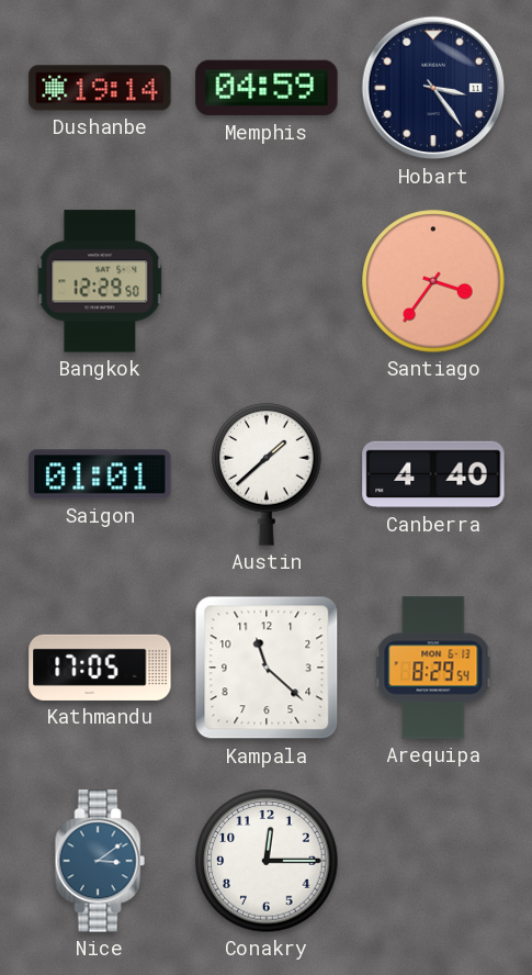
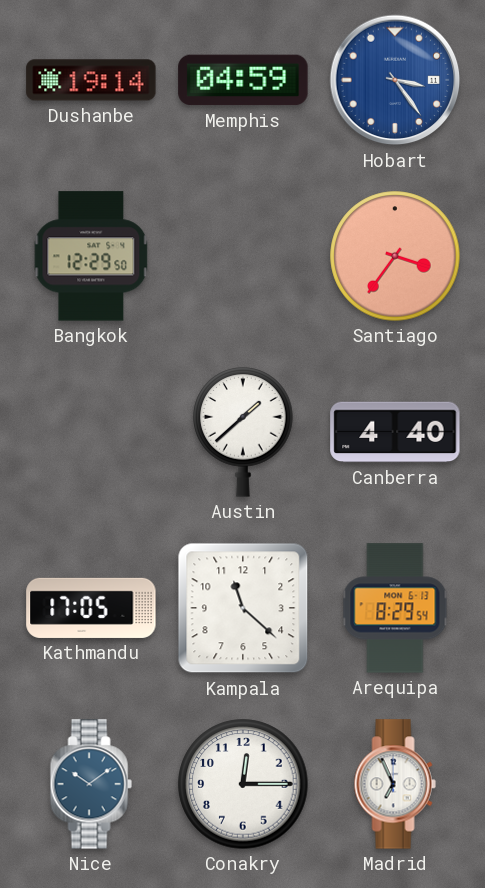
Hobart dial: navy -> blue
Saigon: 01:01 -> none
Nice: 3:09 -> 10:09
Madrid: none -> 6:56
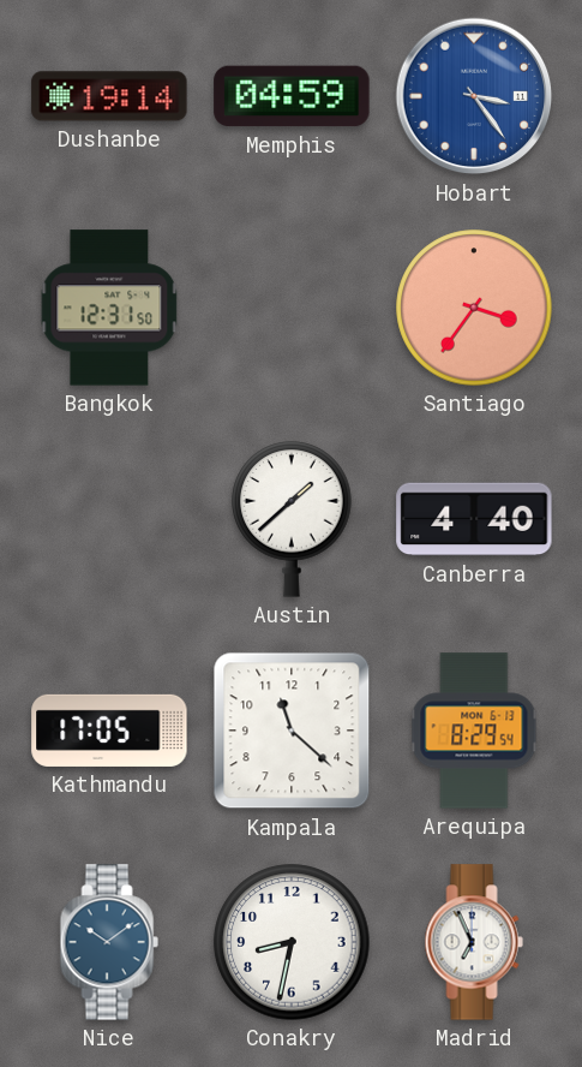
Bangkok: 12:29 -> 12:31
Conakry: 12:15 -> 8:32
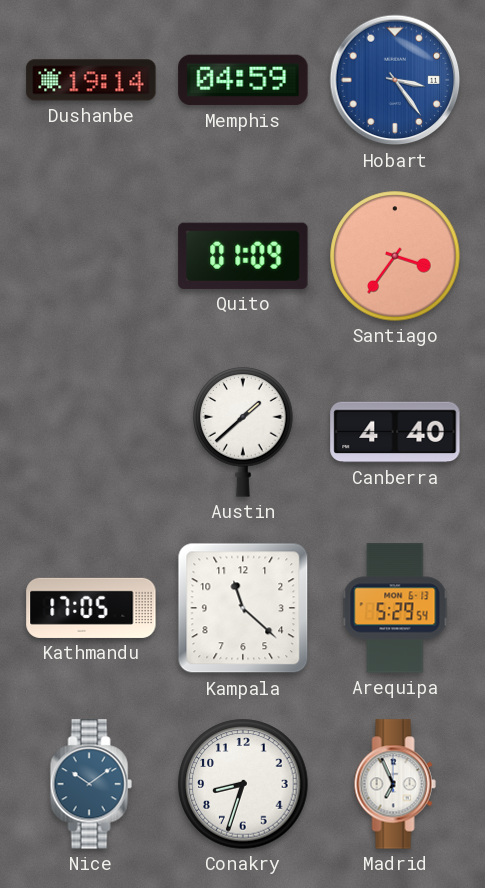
Bangkok: 12:31 -> none
Quito: none -> 01:09
Arequipa: 8:29 -> 5:29
Conakry: 8:32 -> 8:33
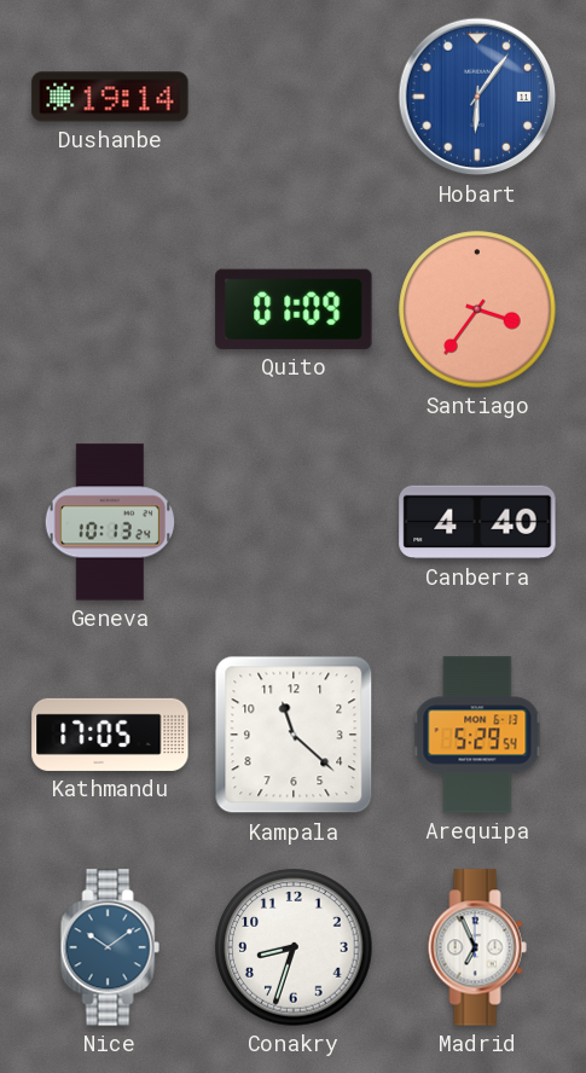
Memphis: 04:59 -> none
Hobart: 3:24 -> 6:06
Geneva: none -> 10:13
Austin: 1:38 -> none
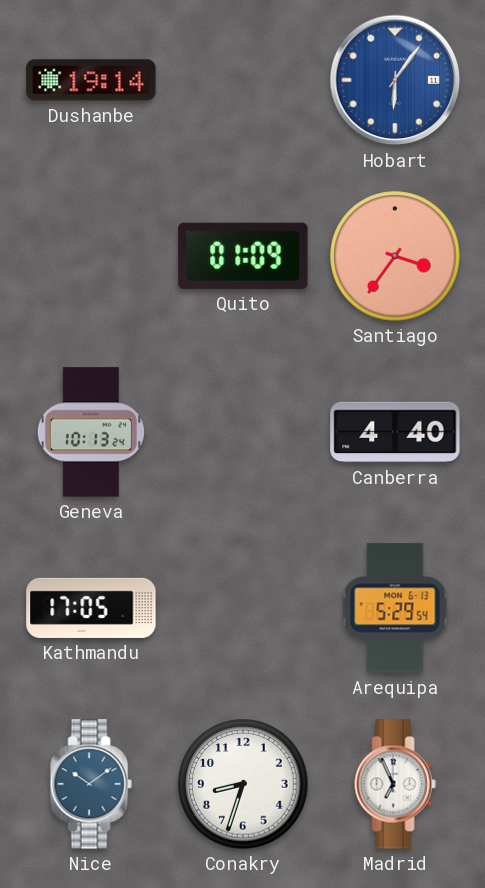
Kampala: 11:22 -> none
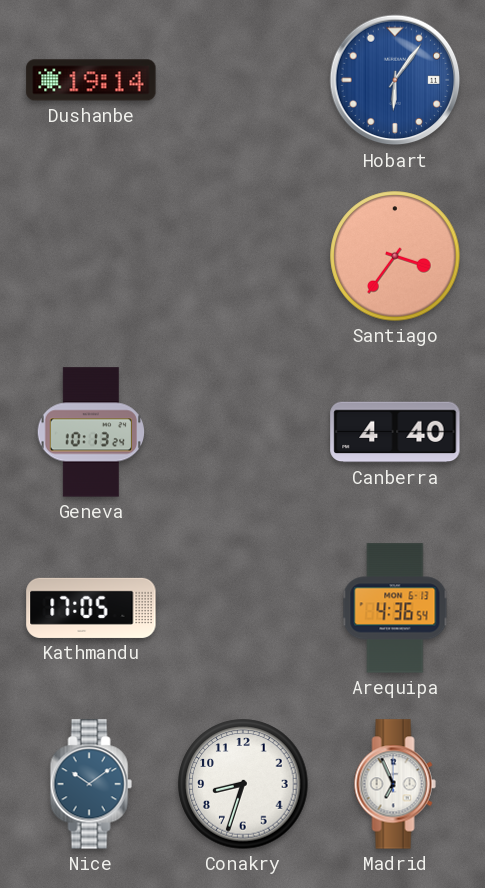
Quito: 01:09 -> none
Arequipa: 5:29 -> 4:36
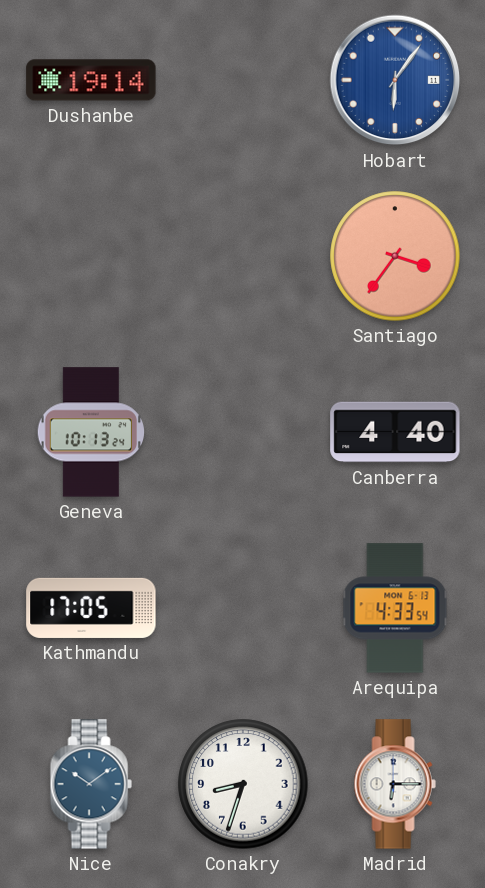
Arequipa: 4:36 -> 4:33
Madrid: 6:56 -> 6:15
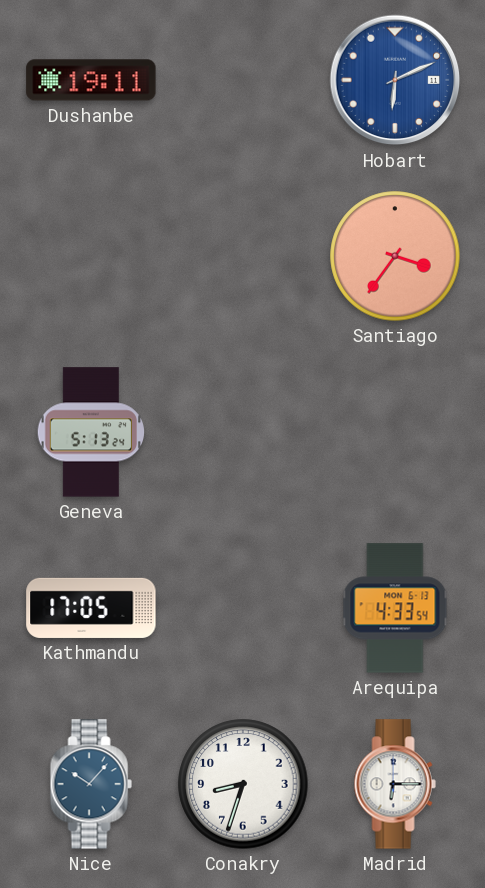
Dushanbe: 19:14 -> 19:11
Hobart: 6:06 -> 6:11
Geneva: 10:13 -> 5:13
Canberra: 4:40 -> none
Nice: 10:09 -> 10:07
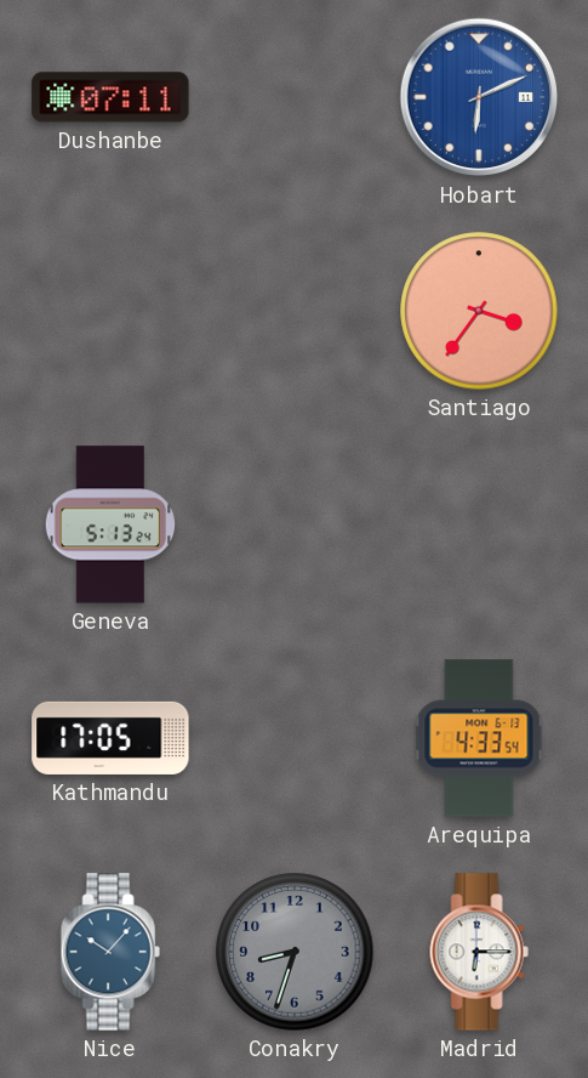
Dushanbe: 19:11 -> 07:11
Conakry dial: white -> grey
